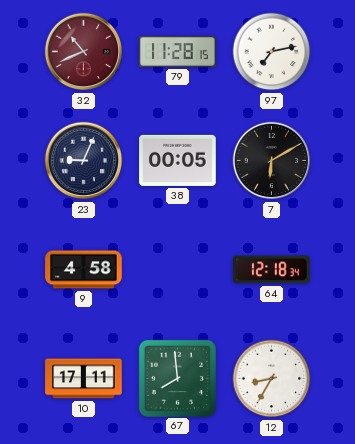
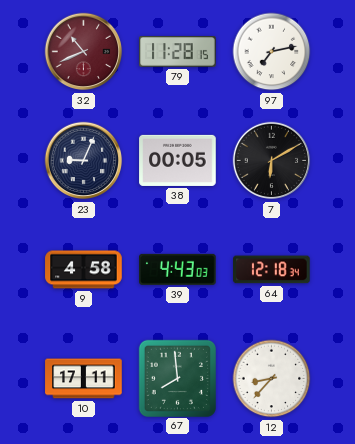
39: none -> 4:43
12: 8:35 -> 8:37
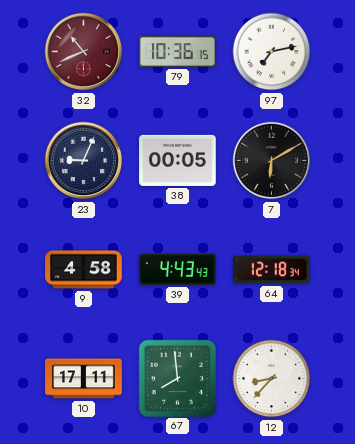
79: 11:28 -> 10:36
39: 4:43:03 -> 4:43:43
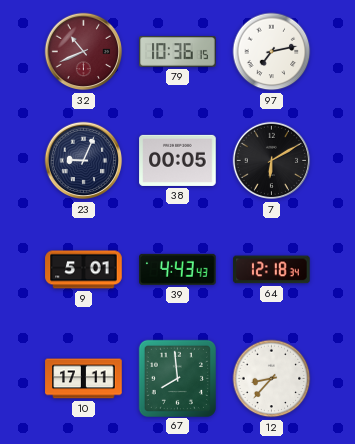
9: 4:58 -> 5:01
